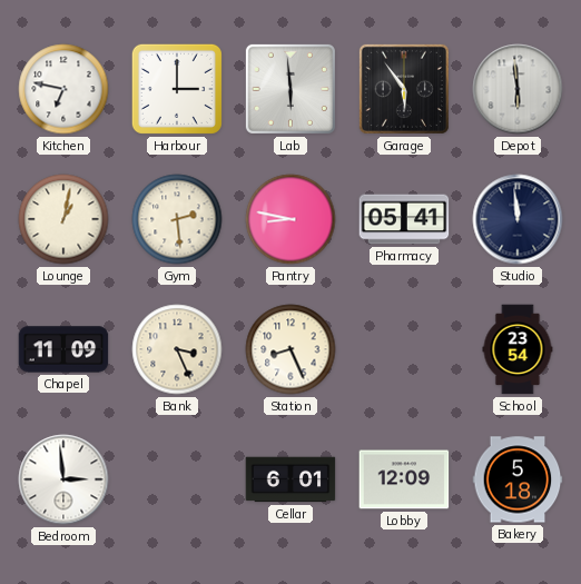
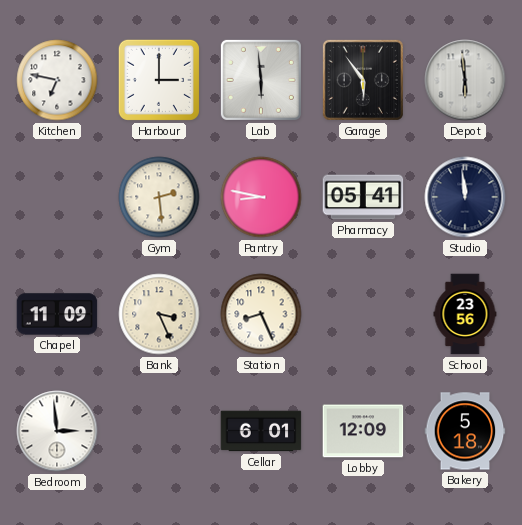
Lounge: 1:02 -> none
School: 23:54 -> 23:56
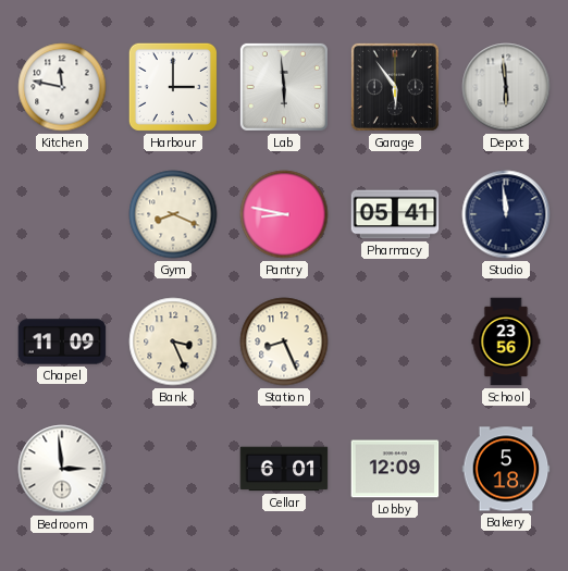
Kitchen: 6:47 -> 11:47
Gym: 2:29 -> 8:19
